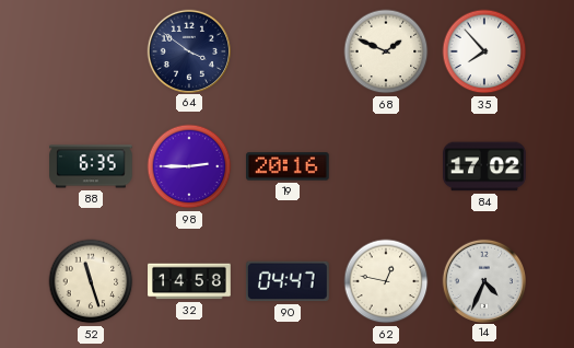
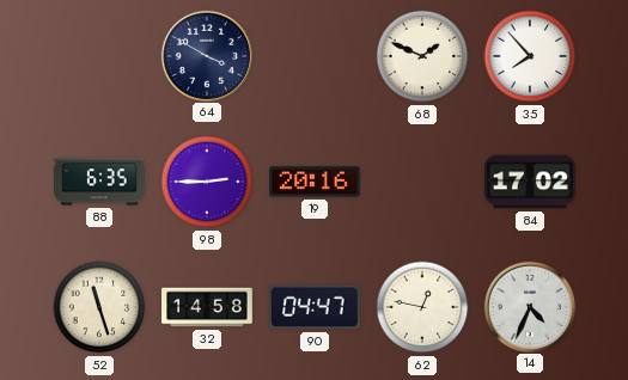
64: 3:51 -> 3:50
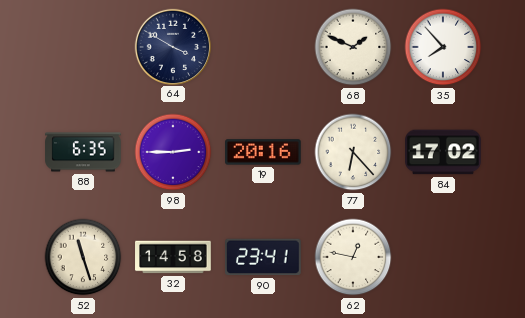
77: none -> 6:23
90: 04:47 -> 23:41
14: 4:34 -> none
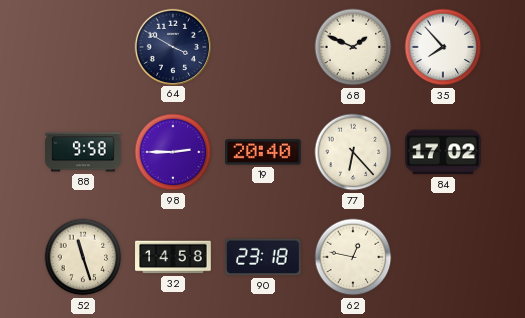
88: 6:35 -> 9:58
19: 20:16 -> 20:40
90: 23:41 -> 23:18
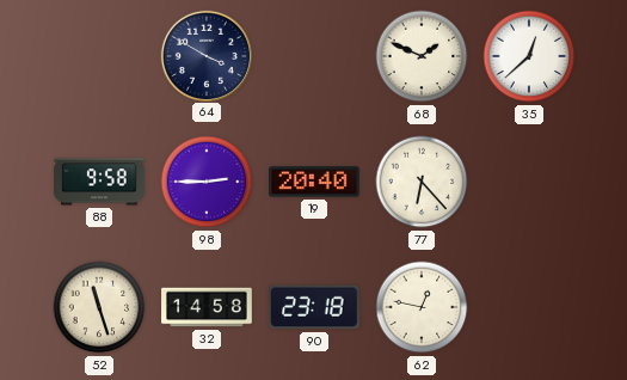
35: 7:53 -> 12:38
84: 17:02 -> none
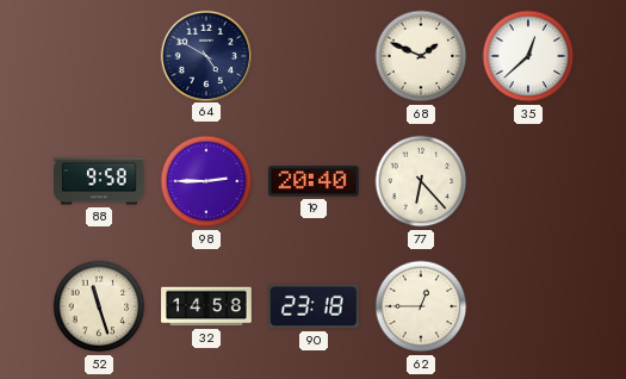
64: 3:50 -> 4:50
62: 12:47 -> 12:45
